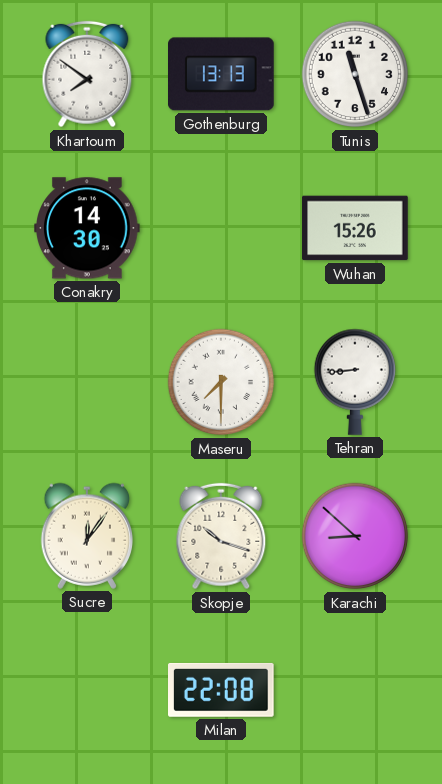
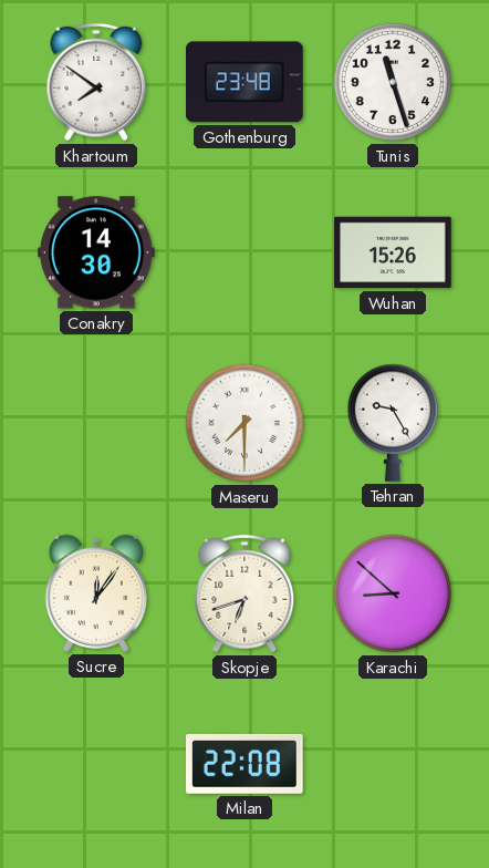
Gothenburg: 13:13 -> 23:48
Tehran: 8:44 -> 9:25
Skopje: 10:18 -> 6:42
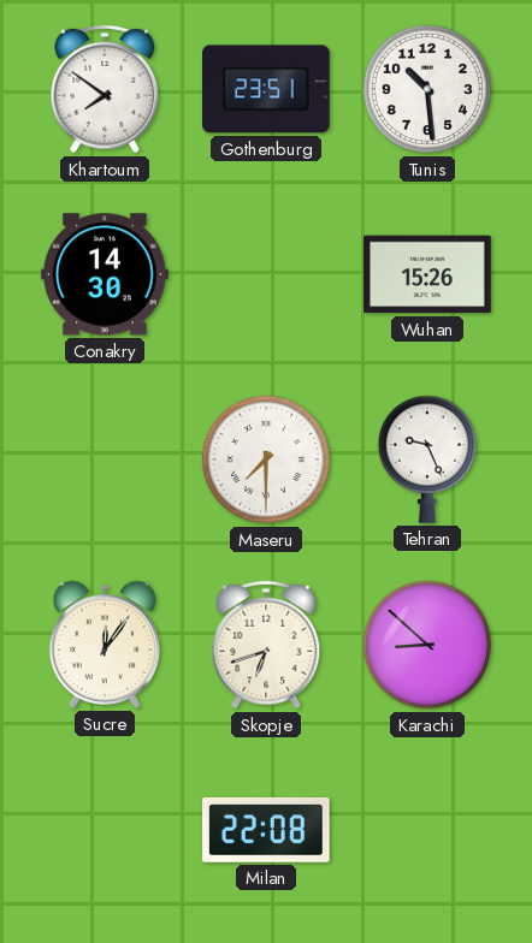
Gothenburg: 23:48 -> 23:51
Tunis: 11:27 -> 10:29
Tehran: 9:25 -> 9:26
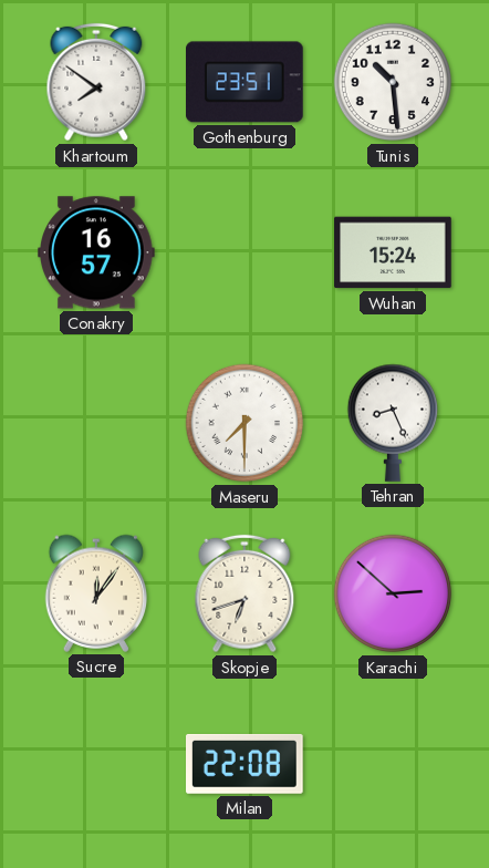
Conakry: 14:30 -> 16:57
Wuhan: 15:26 -> 15:24
Tehran: 9:26 -> 8:26
Karachi: 8:52 -> 2:52
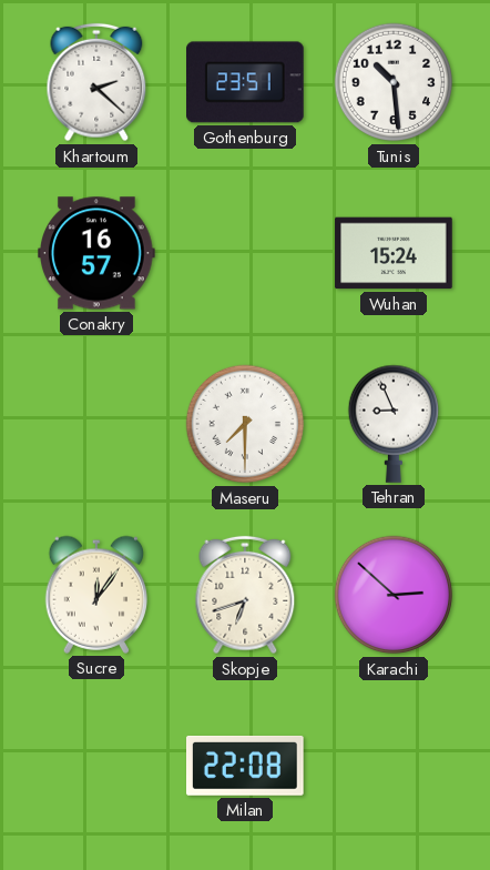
Khartoum: 7:51 -> 2:22
Tehran: 8:26 -> 8:56
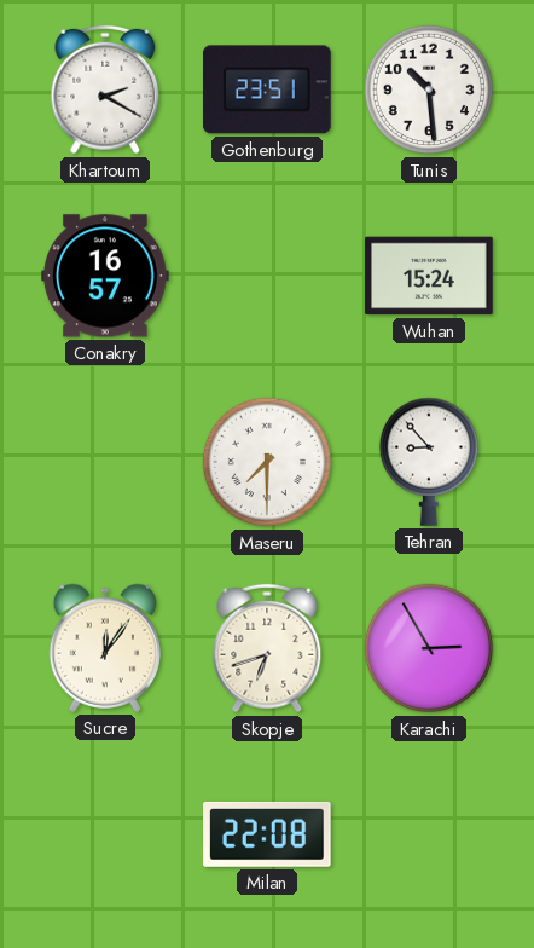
Khartoum: 2:22 -> 2:20
Tehran: 8:56 -> 8:53
Karachi: 2:52 -> 2:55
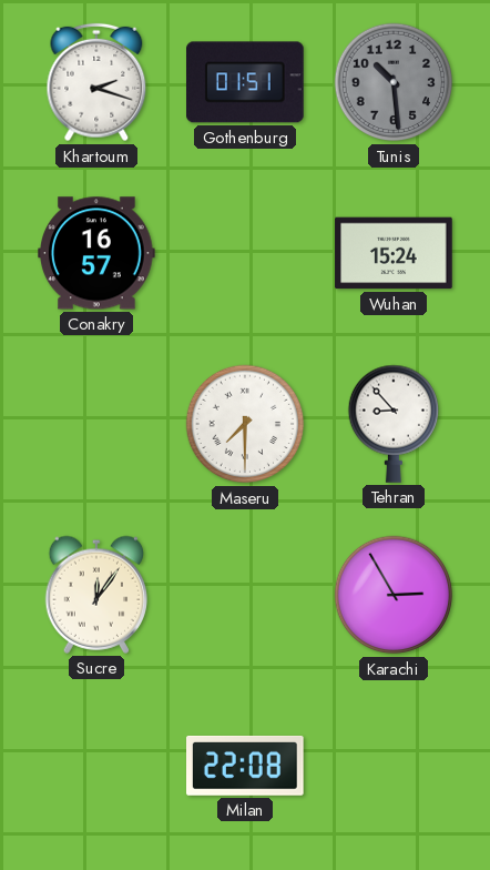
Khartoum: 2:20 -> 2:18
Gothenburg: 23:51 -> 01:51
Tunis dial: white -> grey
Skopje: 6:42 -> none
